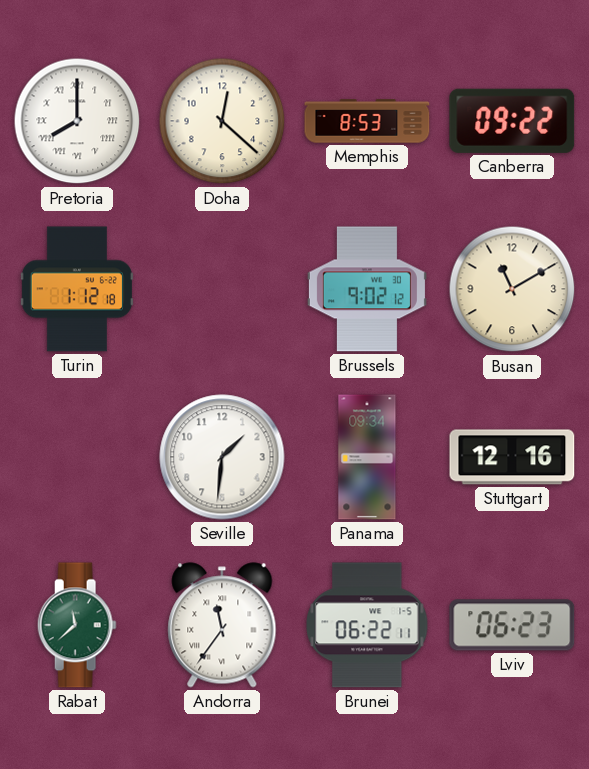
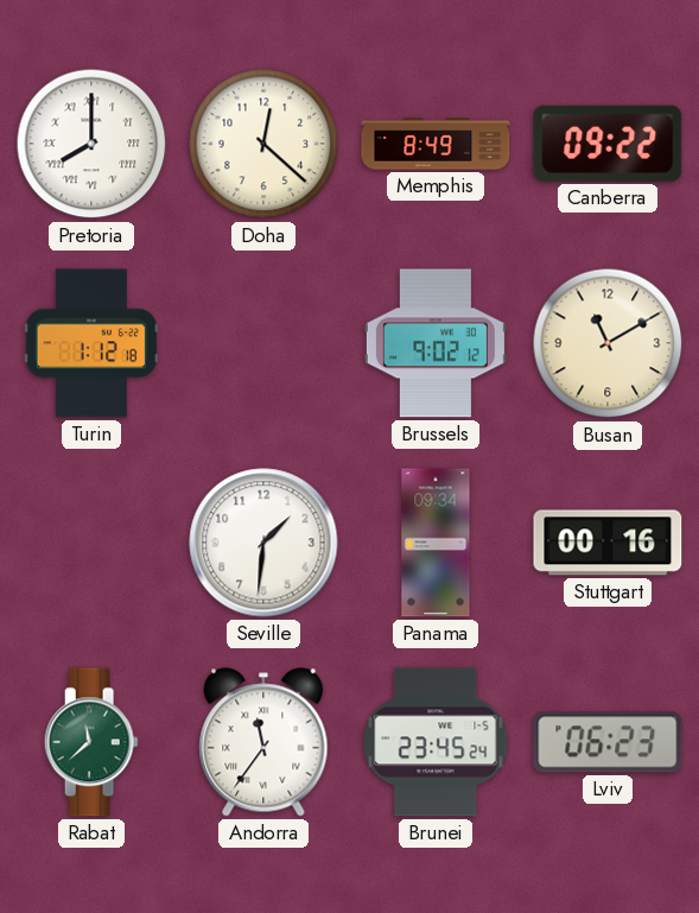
Memphis: 8:53 -> 8:49
Stuttgart: 12:16 -> 00:16
Brunei: 06:22 -> 23:45
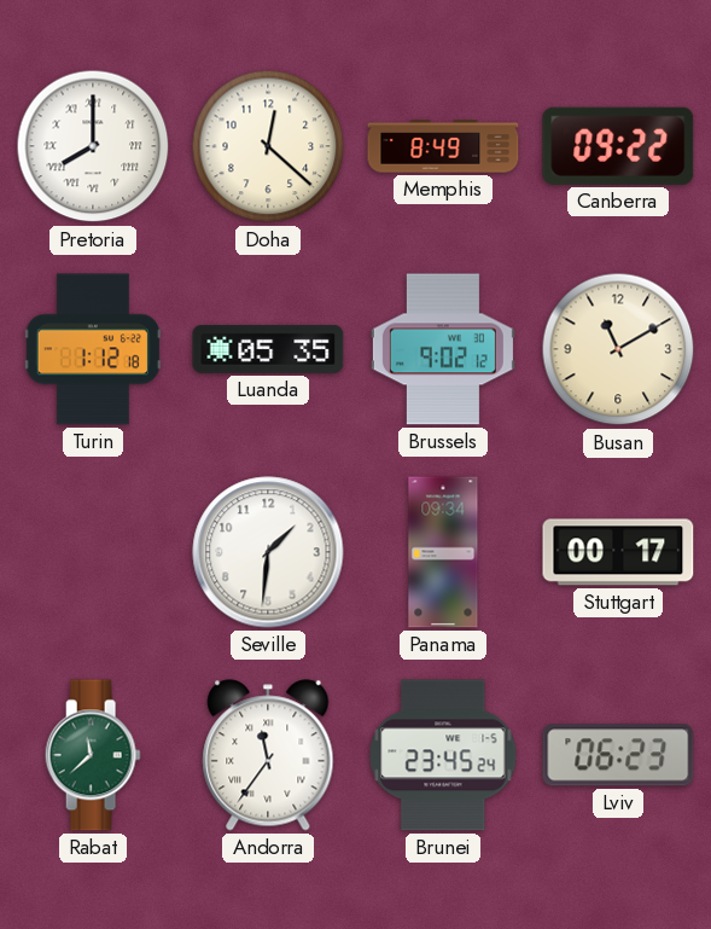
Luanda: none -> 05:35
Stuttgart: 00:16 -> 00:17
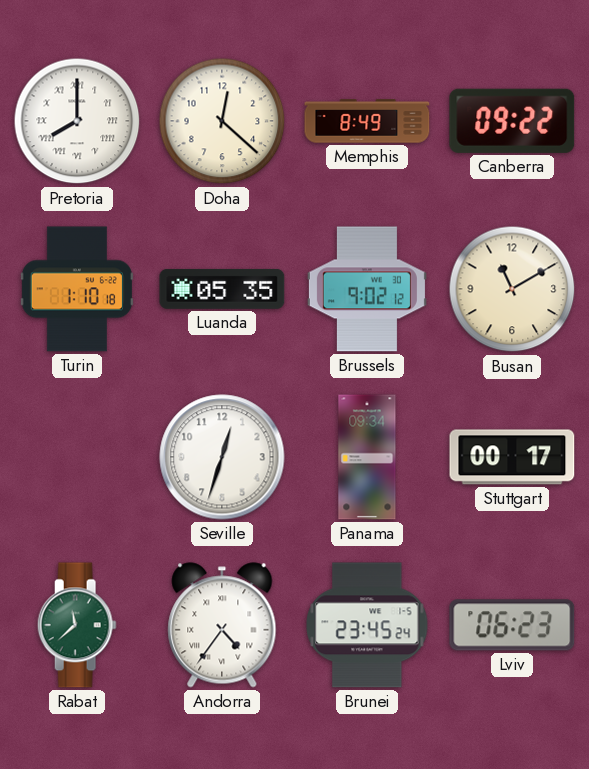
Turin: 1:12 -> 1:10
Seville: 1:31 -> 12:33
Andorra: 11:36 -> 4:36
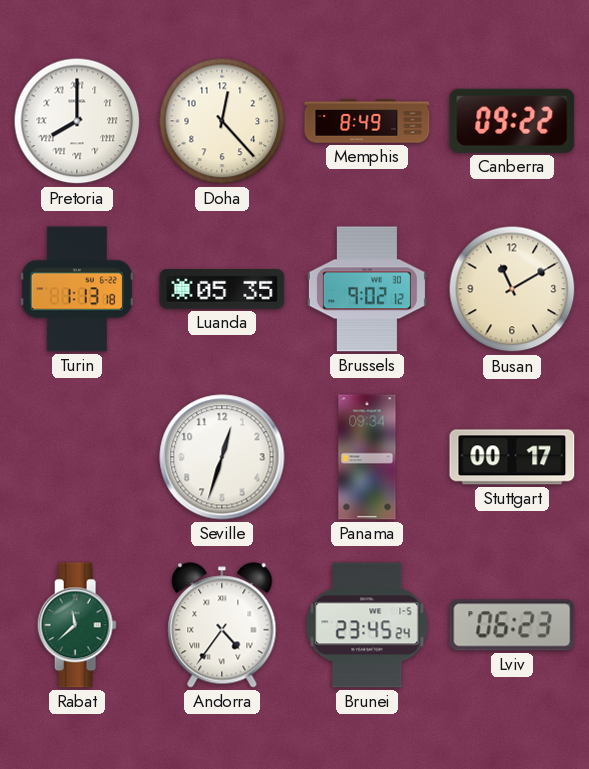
Doha: 12:22 -> 12:23
Turin: 1:10 -> 1:13
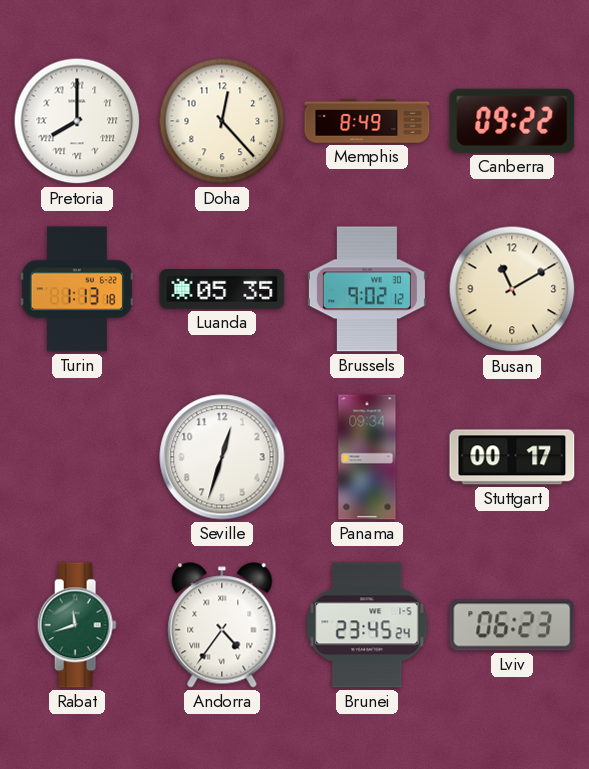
Rabat: 11:38 -> 11:42
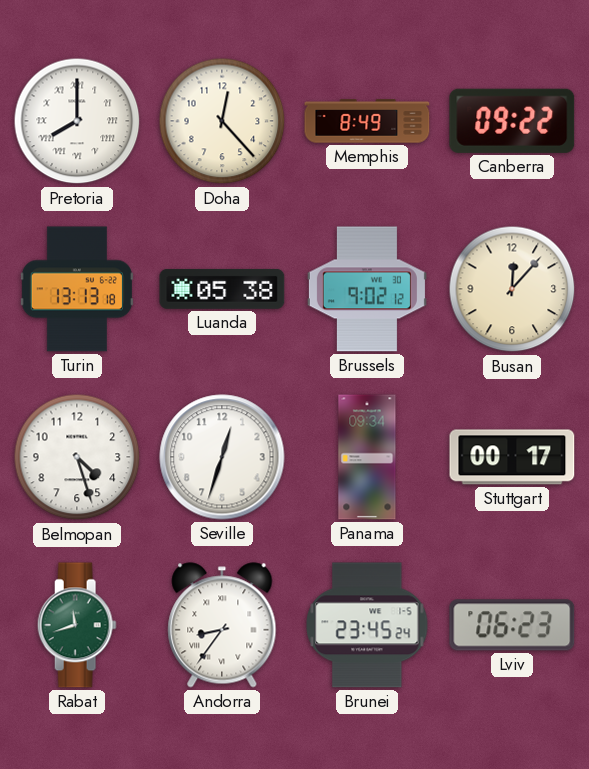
Turin: 1:13 -> 13:13
Luanda: 05:35 -> 05:38
Busan: 11:10 -> 12:07
Belmopan: none -> 4:27
Andorra: 4:36 -> 8:36
